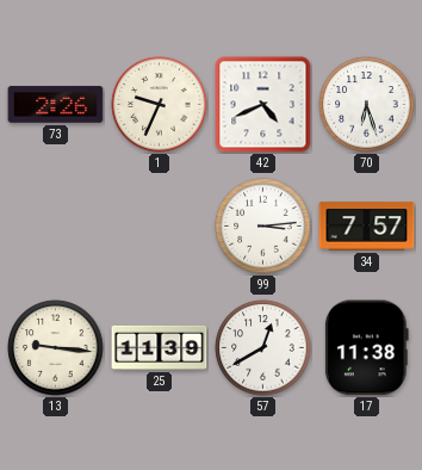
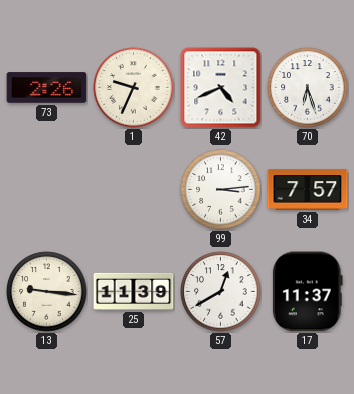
17: 11:38 -> 11:37
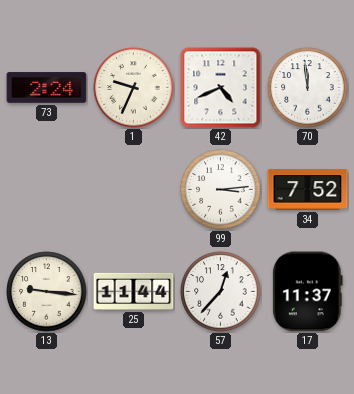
73: 2:26 -> 2:24
70: 6:27 -> 11:59
34: 7:57 -> 7:52
25: 11:39 -> 11:44
57: 12:40 -> 12:37
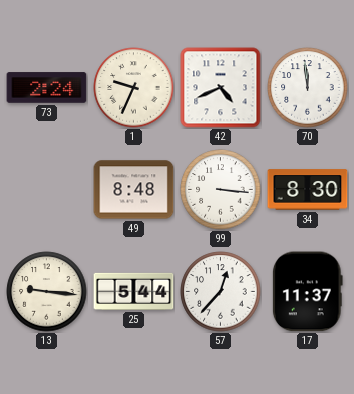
49: none -> 8:48
99: 3:14 -> 3:16
34: 7:52 -> 8:30
25: 11:44 -> 5:44
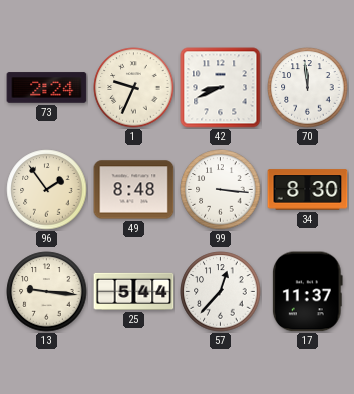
42: 4:41 -> 8:41
96: none -> 1:54
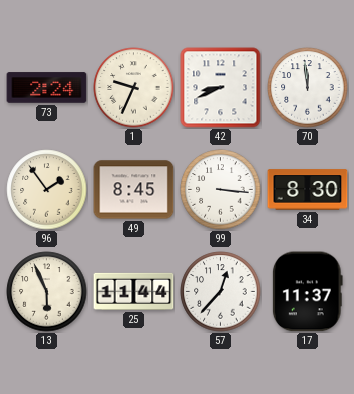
49: 8:48 -> 8:45
13: 9:16 -> 5:56
25: 5:44 -> 11:44
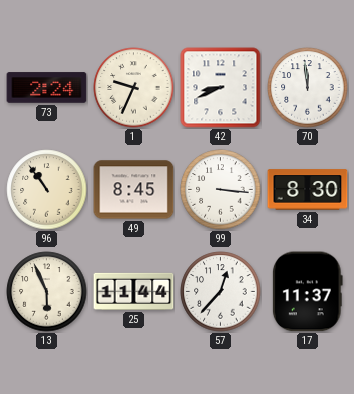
96: 1:54 -> 10:54
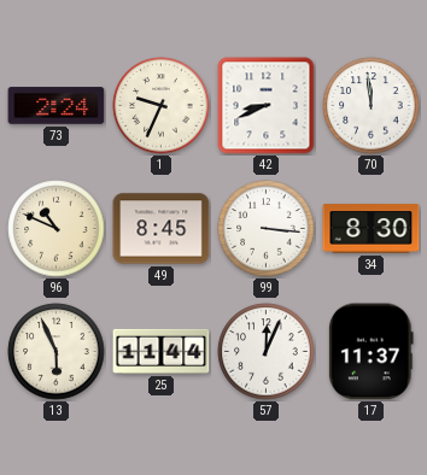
96: 10:54 -> 10:49
57: 12:37 -> 12:04
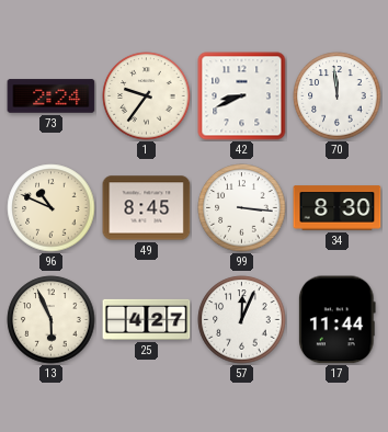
1: 9:34 -> 9:36
25: 11:44 -> 4:27
17: 11:37 -> 11:44
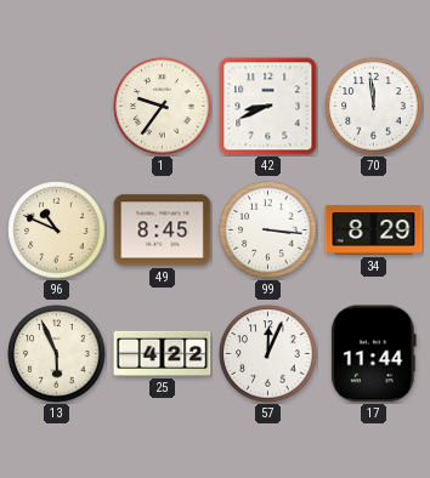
73: 2:24 -> none
34: 8:30 -> 8:29
25: 4:27 -> 4:22
